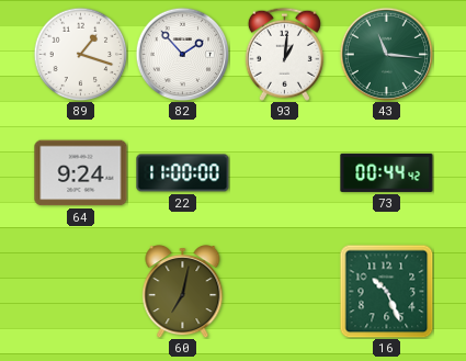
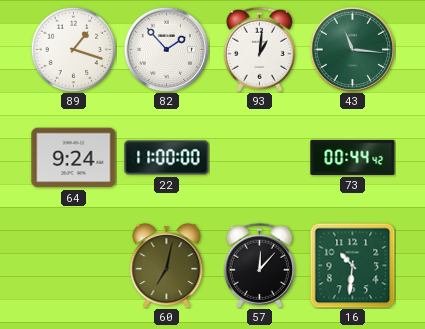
57: none -> 12:07
16: 10:26 -> 10:31
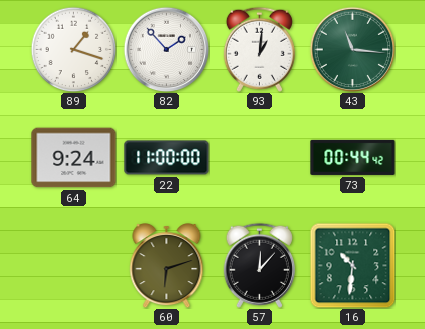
60: 7:02 -> 6:12
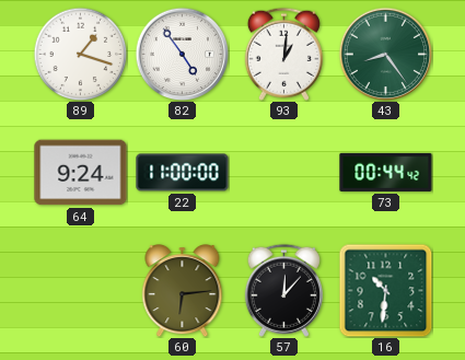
82: 1:53 -> 4:54
43: 11:16 -> 8:24
60: 6:12 -> 6:14
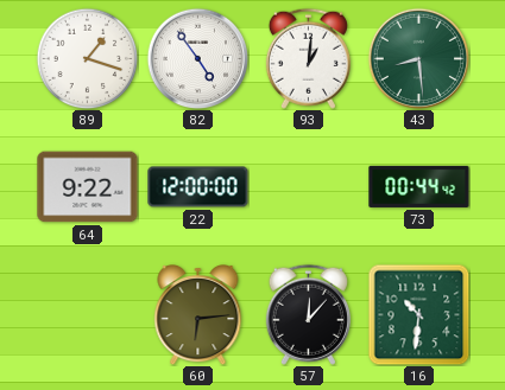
43: 8:24 -> 8:29
64: 9:24 -> 9:22
22: 11:00 -> 12:00
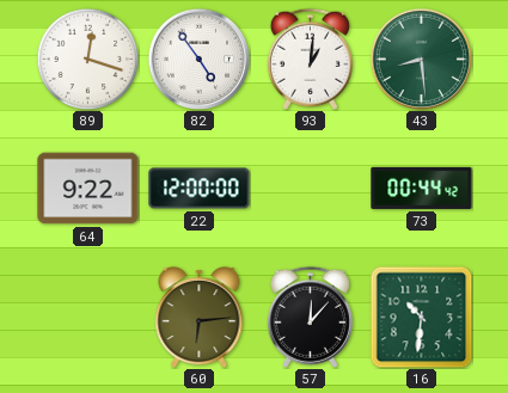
89: 1:18 -> 12:18
